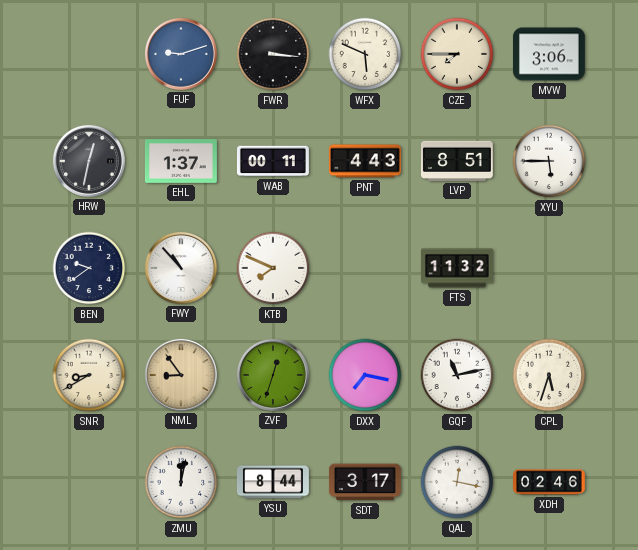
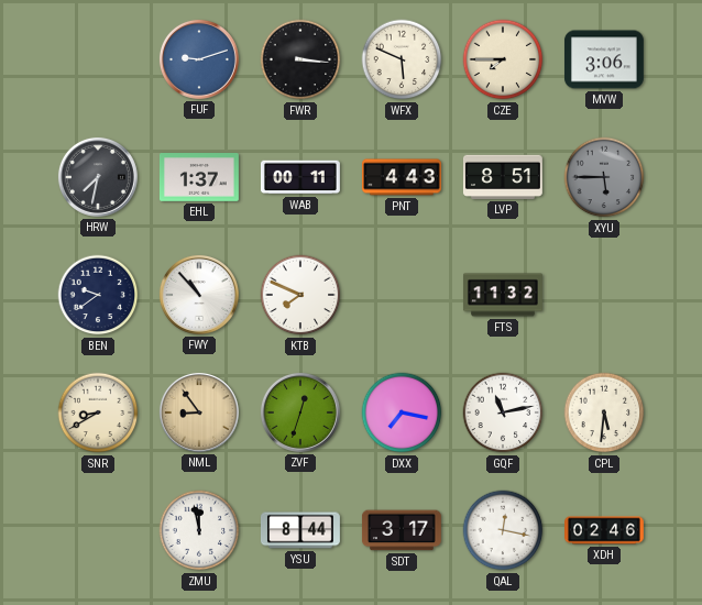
HRW: 12:32 -> 7:32
XYU dial: white -> grey
CPL: 5:33 -> 5:31
ZMU: 12:02 -> 11:58
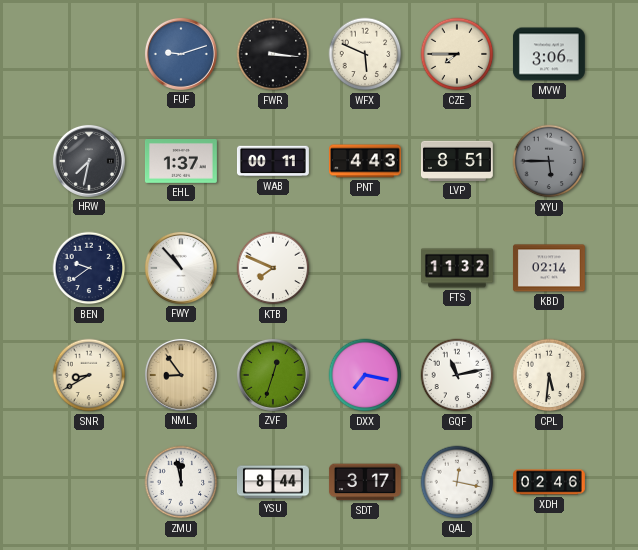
KBD: none -> 02:14
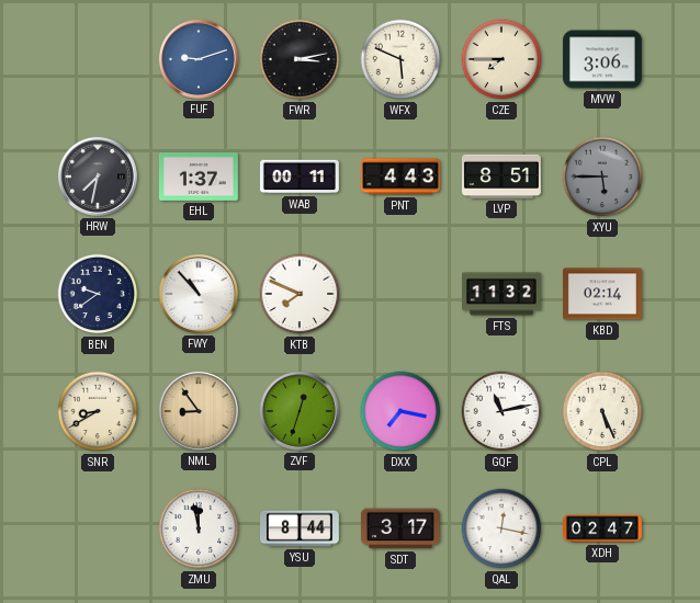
FWR: 3:16 -> 3:13
CPL: 5:31 -> 5:26
XDH: 02:46 -> 02:47
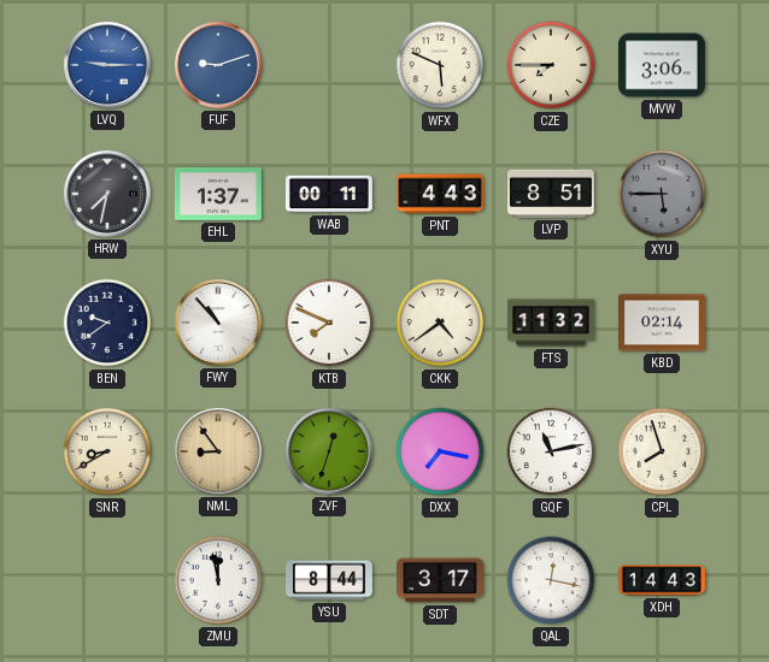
LVQ: none -> 9:15
FWR: 3:13 -> none
CKK: none -> 4:39
CPL: 5:26 -> 7:57
XDH: 02:47 -> 14:43
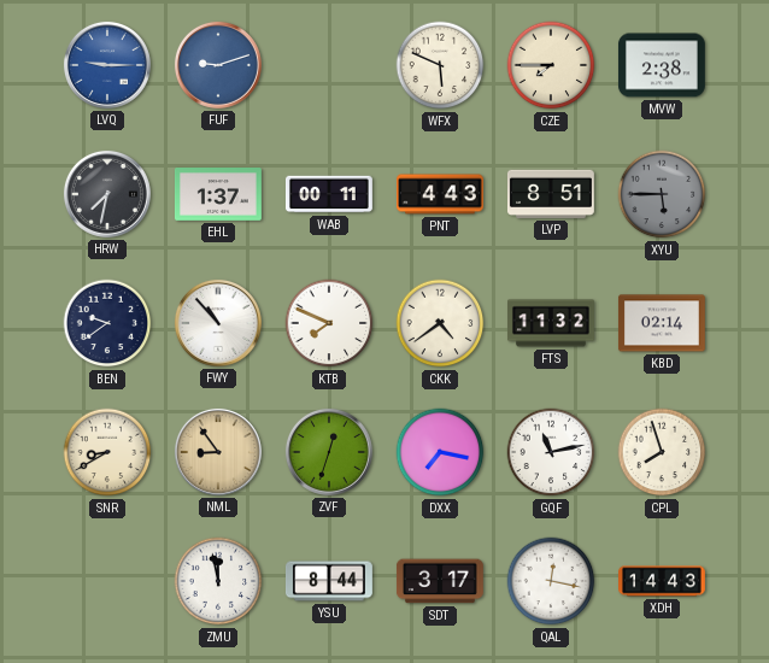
MVW: 3:06 -> 2:38
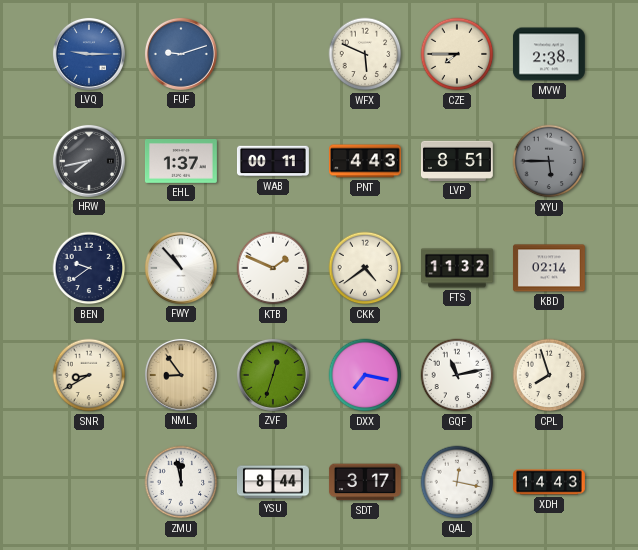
HRW: 7:32 -> 7:43
KTB: 7:49 -> 1:49
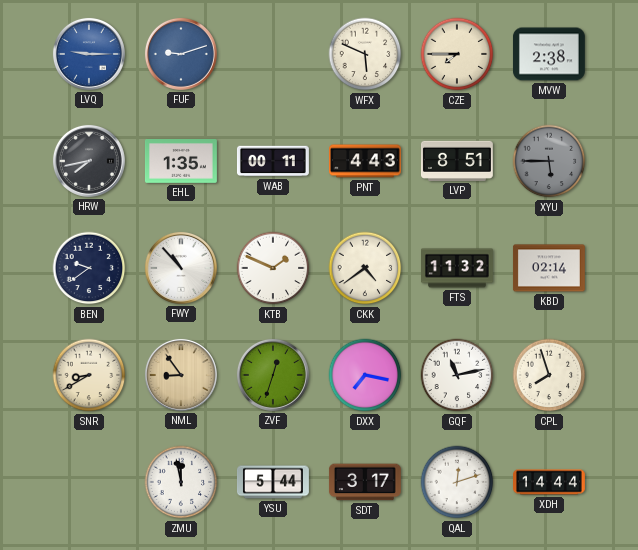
EHL: 1:37 -> 1:35
YSU: 8:44 -> 5:44
QAL: 12:17 -> 12:12
XDH: 14:43 -> 14:44
